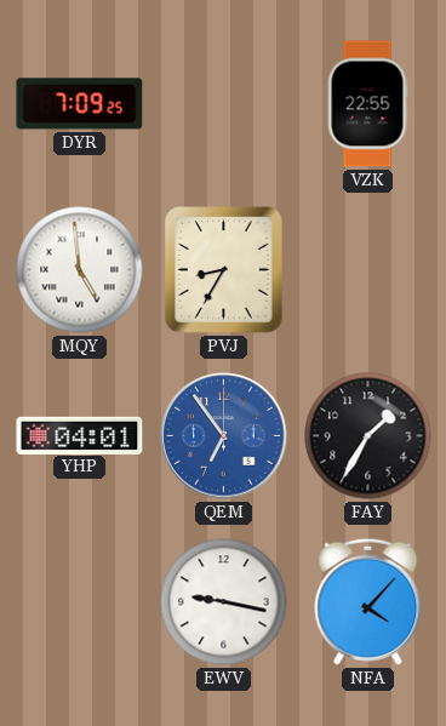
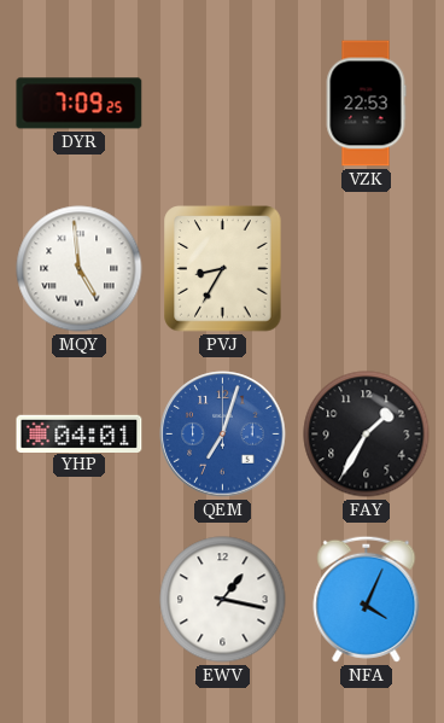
VZK: 22:55 -> 22:53
QEM: 6:54 -> 7:03
EWV: 9:17 -> 1:17
NFA: 4:07 -> 4:04
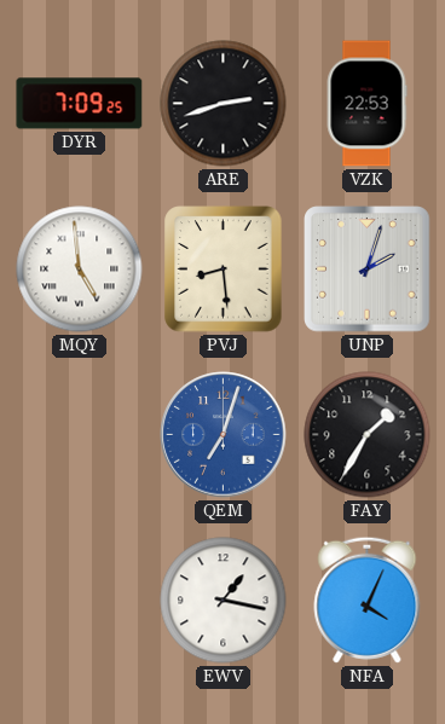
ARE: none -> 2:42
PVJ: 8:35 -> 8:29
UNP: none -> 2:03
YHP: 04:01 -> none
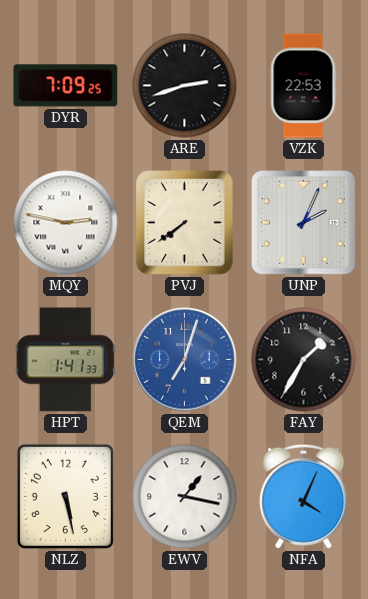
MQY: 4:59 -> 2:47
PVJ: 8:29 -> 7:39
UNP: 2:03 -> 2:04
HPT: none -> 1:41
NLZ: none -> 5:28
